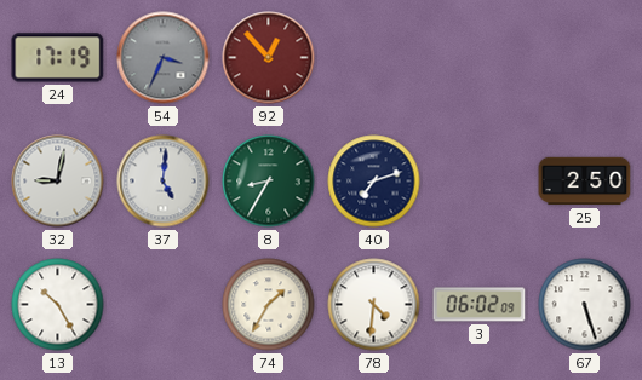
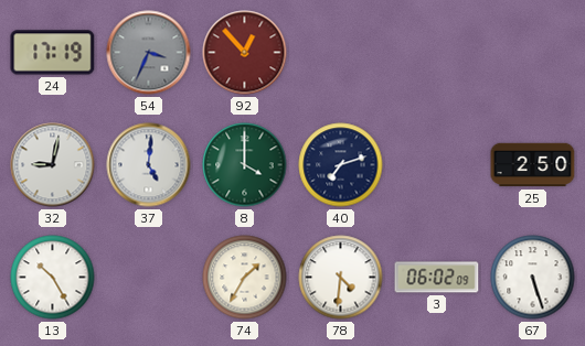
8: 8:35 -> 4:00
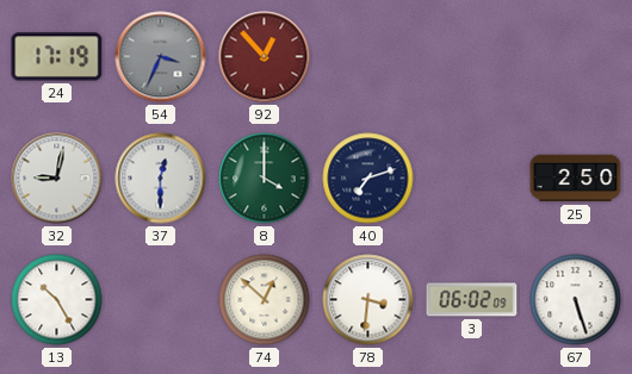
37: 5:01 -> 12:30
74: 1:35 -> 12:52
78: 4:31 -> 3:31
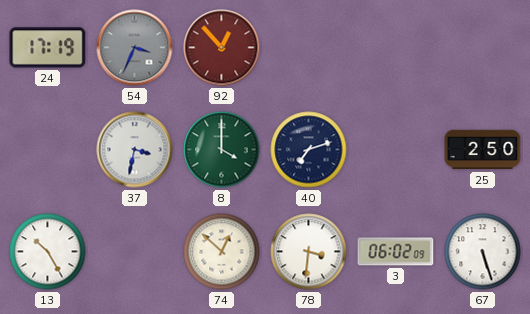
32: 9:02 -> none
37: 12:30 -> 3:32
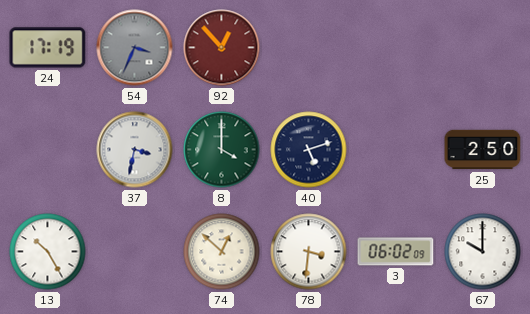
40: 7:12 -> 5:12
67: 5:27 -> 10:00
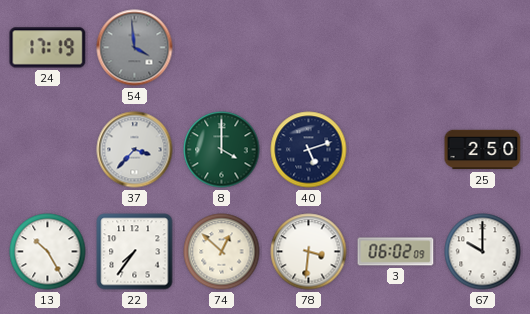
54: 3:34 -> 3:59
92: 12:53 -> none
37: 3:32 -> 3:37
22: none -> 7:36
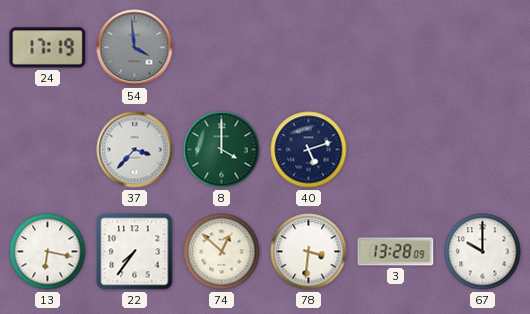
25: 2:50 -> none
13: 10:25 -> 6:17
3: 06:02 -> 13:28
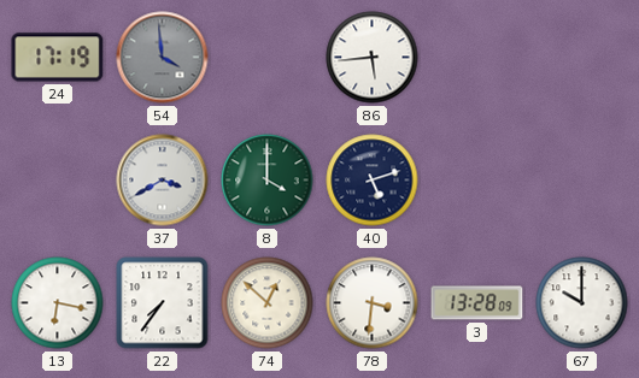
86: none -> 5:44
37: 3:37 -> 3:40
